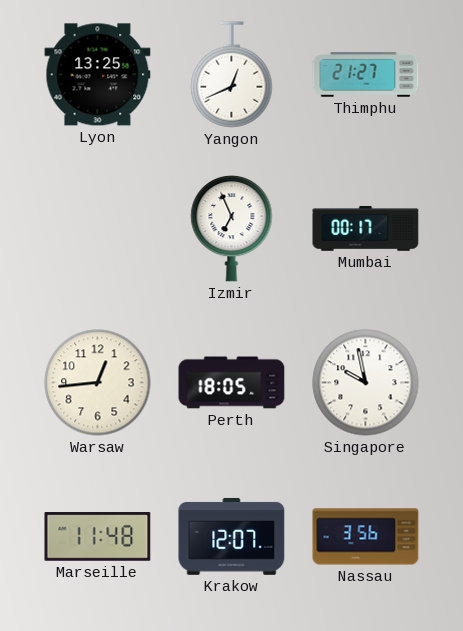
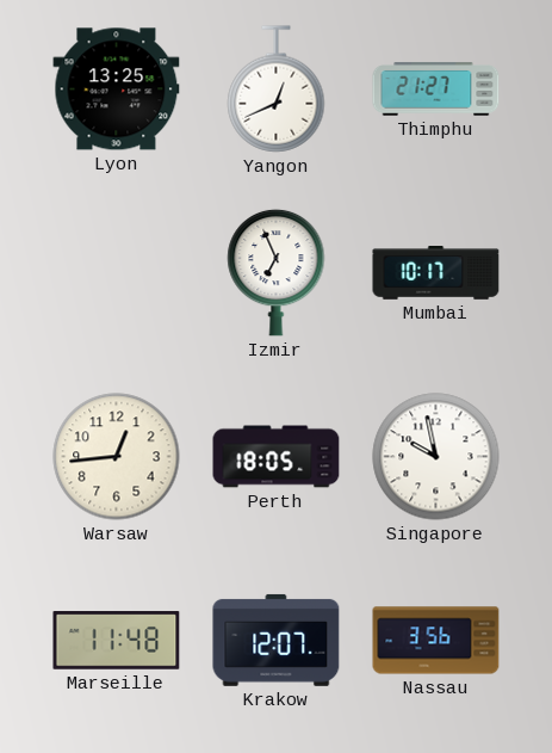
Mumbai: 00:17 -> 10:17
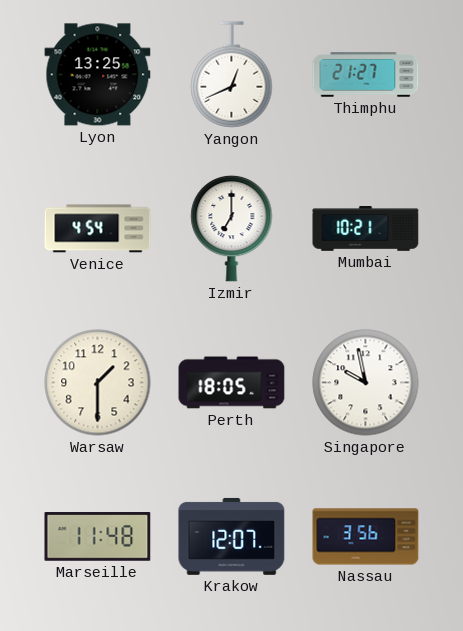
Venice: none -> 4:54
Izmir: 6:56 -> 7:00
Mumbai: 10:17 -> 10:21
Warsaw: 12:44 -> 1:30
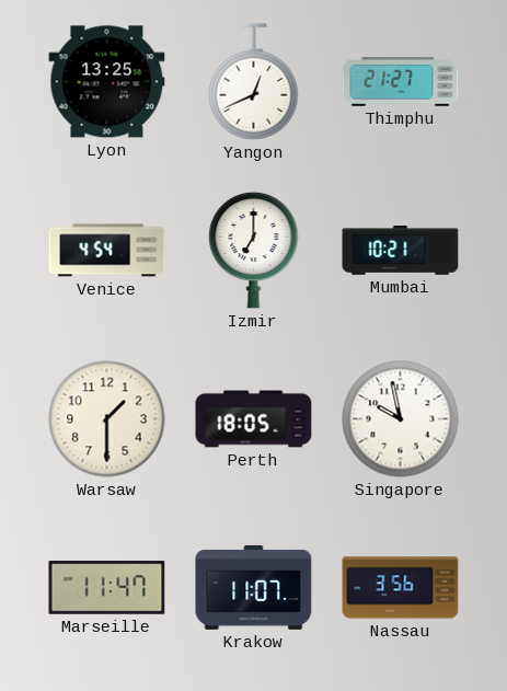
Marseille: 11:48 -> 11:47
Krakow: 12:07 -> 11:07
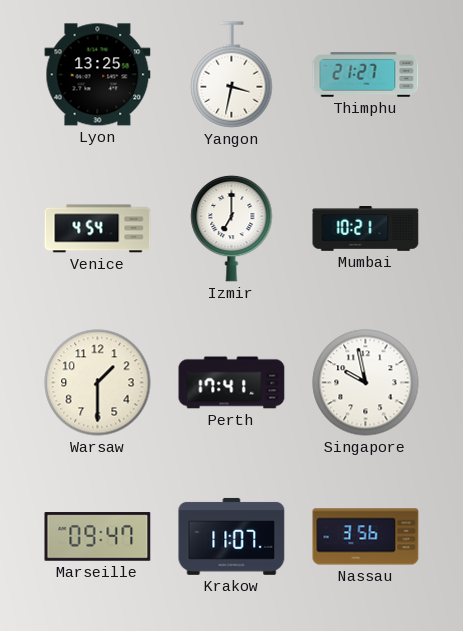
Yangon: 12:41 -> 3:32
Perth: 18:05 -> 17:41
Marseille: 11:47 -> 09:47
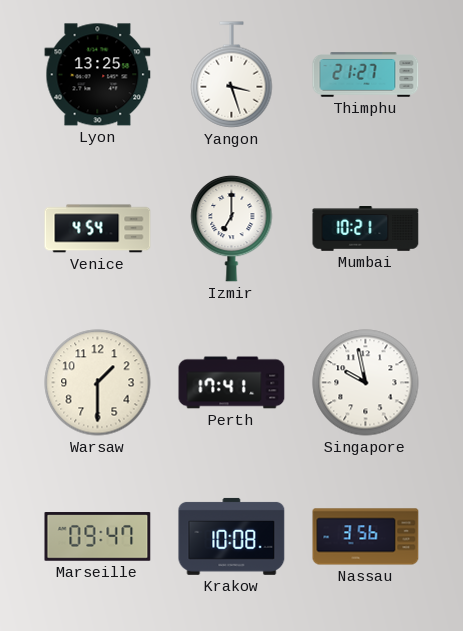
Yangon: 3:32 -> 3:27
Krakow: 11:07 -> 10:08
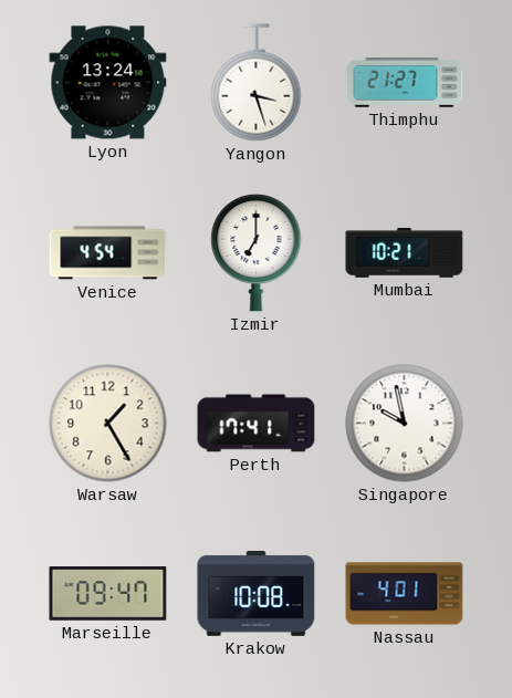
Lyon: 13:25 -> 13:24
Warsaw: 1:30 -> 1:25
Nassau: 3:56 -> 4:01
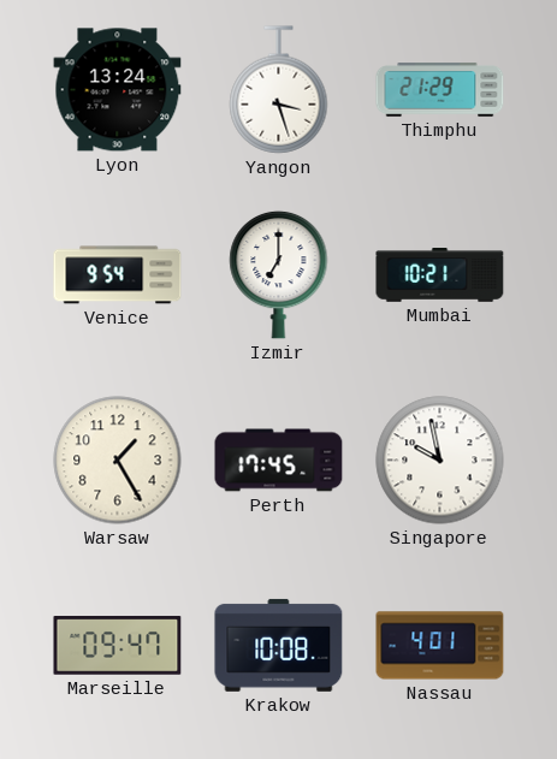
Thimphu: 21:27 -> 21:29
Venice: 4:54 -> 9:54
Perth: 17:41 -> 17:45
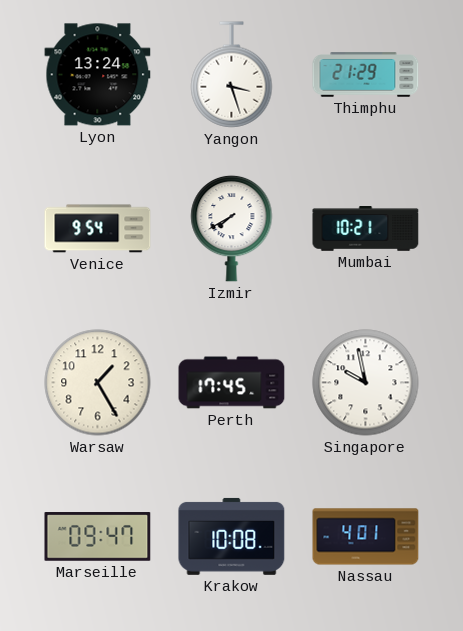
Izmir: 7:00 -> 7:40
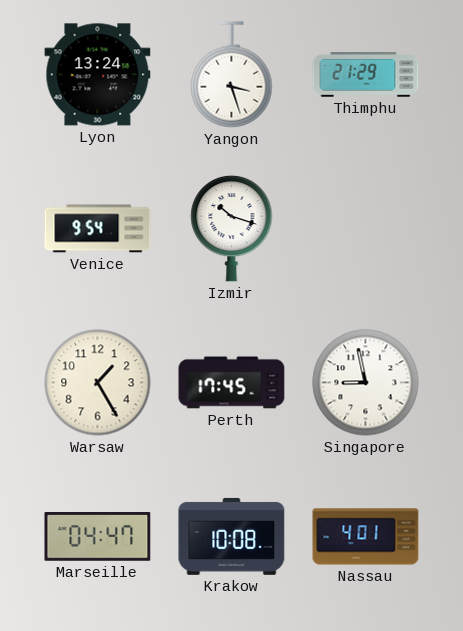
Izmir: 7:40 -> 10:18
Mumbai: 10:21 -> none
Singapore: 9:58 -> 8:58
Marseille: 09:47 -> 04:47
